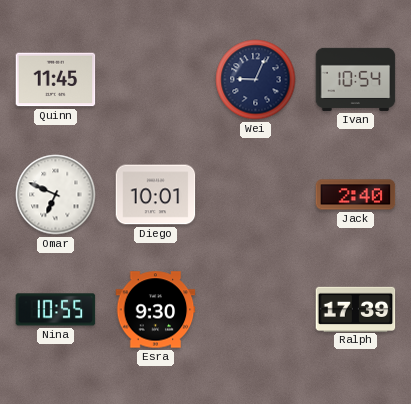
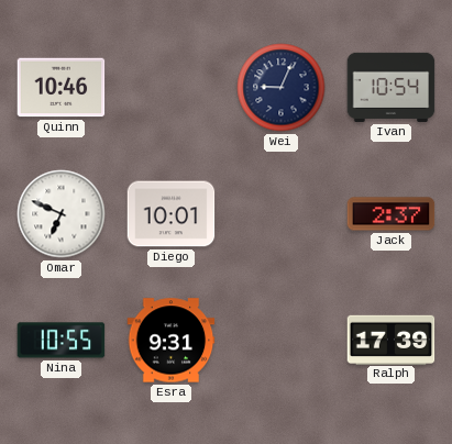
Quinn: 11:45 -> 10:46
Jack: 2:40 -> 2:37
Esra: 9:30 -> 9:31
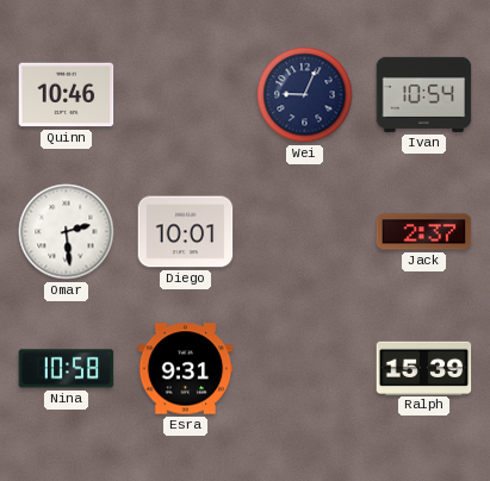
Omar: 6:49 -> 2:29
Nina: 10:55 -> 10:58
Ralph: 17:39 -> 15:39
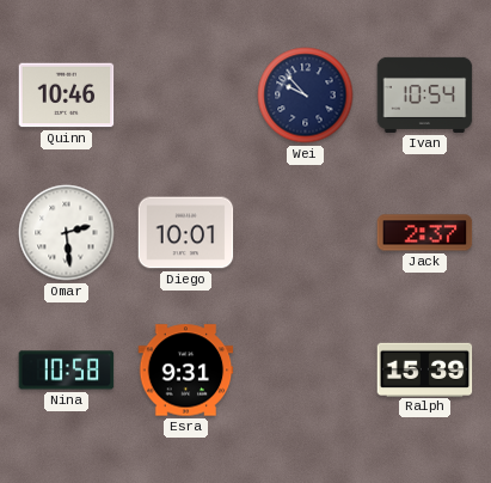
Wei: 9:04 -> 9:53
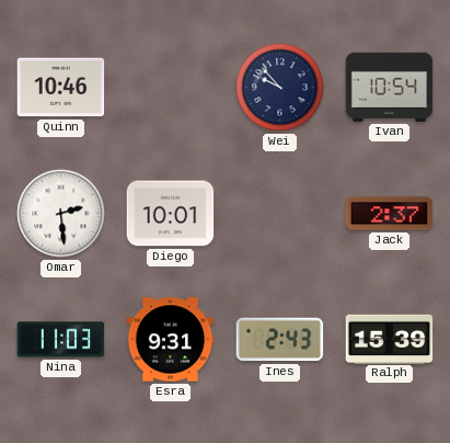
Nina: 10:58 -> 11:03
Ines: none -> 2:43
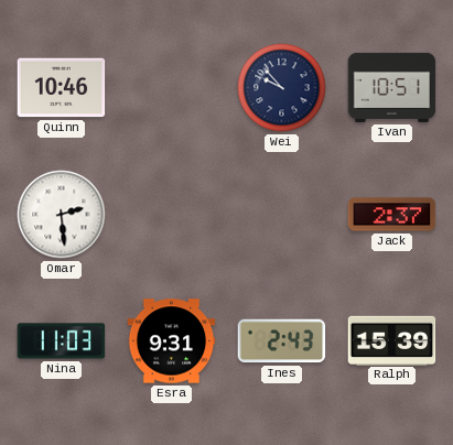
Ivan: 10:54 -> 10:51
Diego: 10:01 -> none
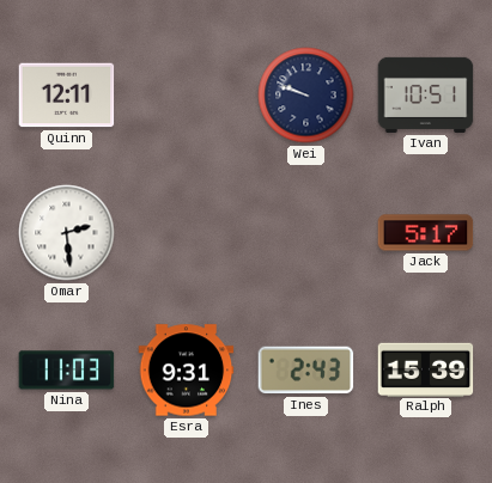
Quinn: 10:46 -> 12:11
Wei: 9:53 -> 9:48
Jack: 2:37 -> 5:17
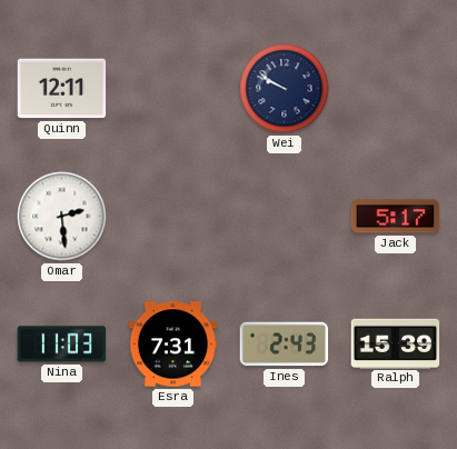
Wei: 9:48 -> 9:50
Ivan: 10:51 -> none
Esra: 9:31 -> 7:31
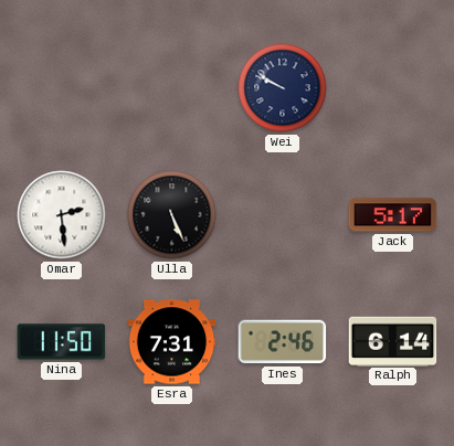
Quinn: 12:11 -> none
Ulla: none -> 5:26
Nina: 11:03 -> 11:50
Ines: 2:43 -> 2:46
Ralph: 15:39 -> 6:14
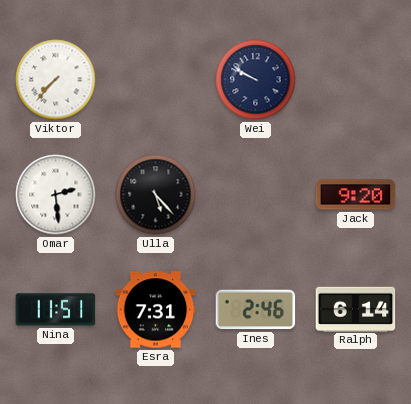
Viktor: none -> 7:37
Ulla: 5:26 -> 5:23
Jack: 5:17 -> 9:20
Nina: 11:50 -> 11:51
